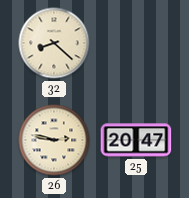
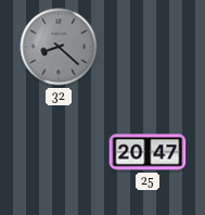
32 dial: cream -> grey
26: 2:47 -> none
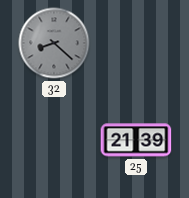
25: 20:47 -> 21:39
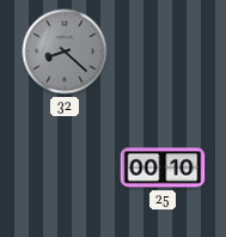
25: 21:39 -> 00:10
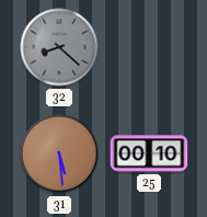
31: none -> 5:29
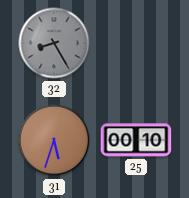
32: 8:22 -> 8:25
31: 5:29 -> 5:33
